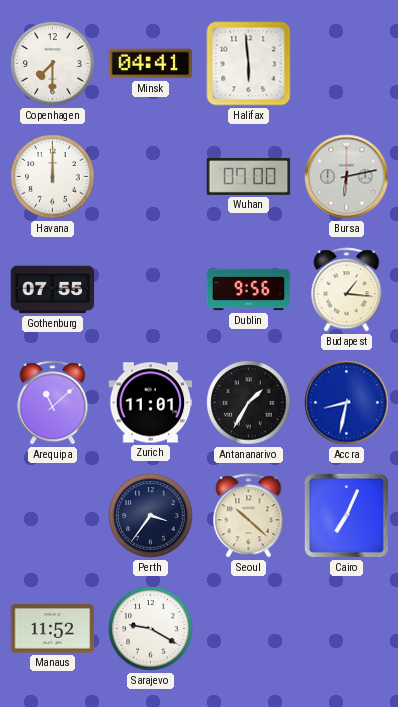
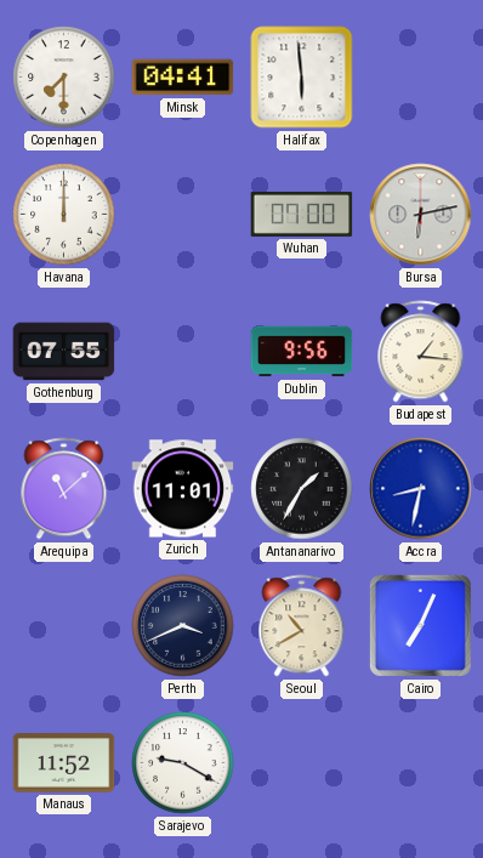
Perth: 3:36 -> 3:41
Seoul: 10:22 -> 10:40
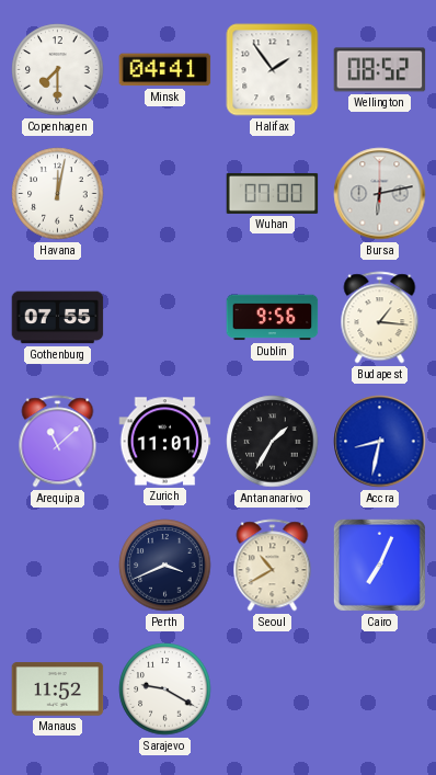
Halifax: 5:59 -> 1:54
Wellington: none -> 08:52
Havana: 12:00 -> 12:02
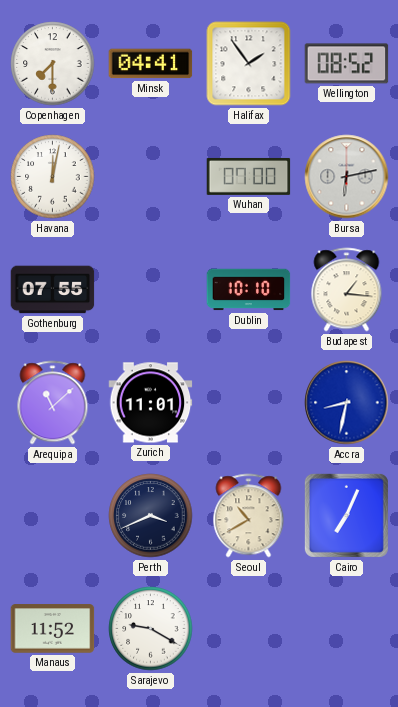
Dublin: 9:56 -> 10:10
Antananarivo: 1:35 -> none
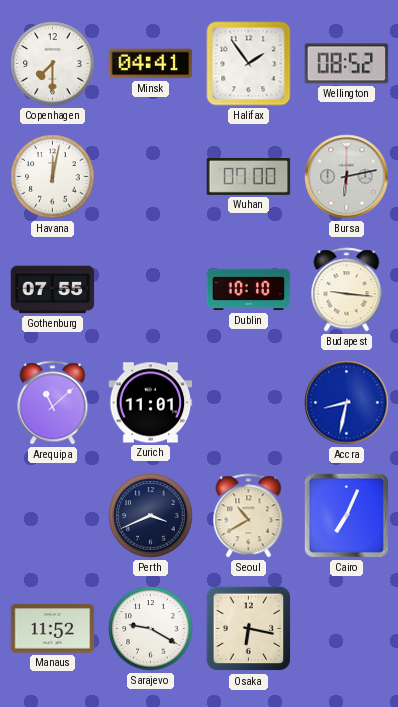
Budapest: 1:16 -> 9:16
Osaka: none -> 6:17
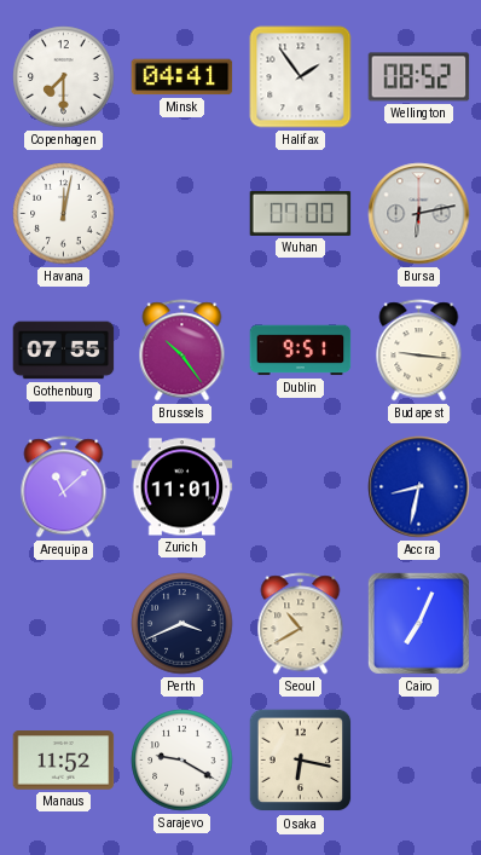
Brussels: none -> 10:24
Dublin: 10:10 -> 9:51
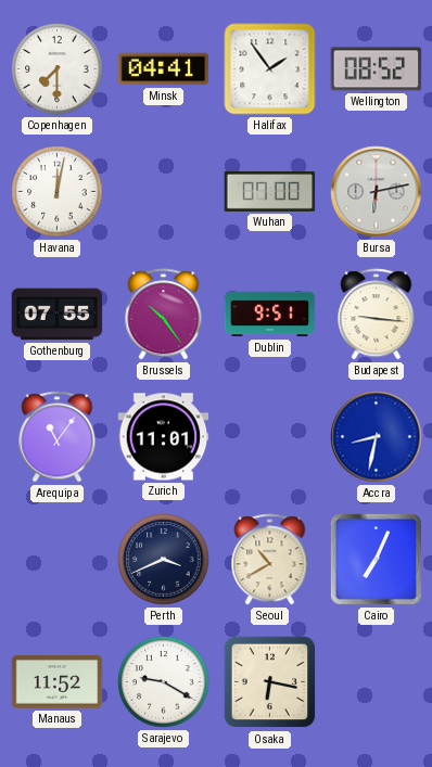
Arequipa: 11:08 -> 11:06
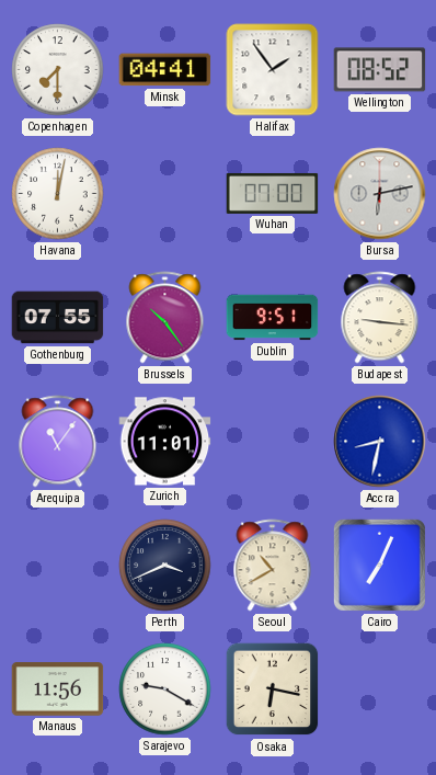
Manaus: 11:52 -> 11:56
